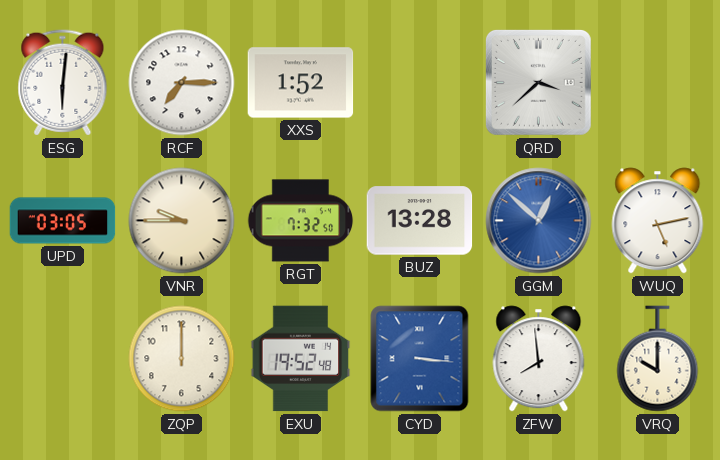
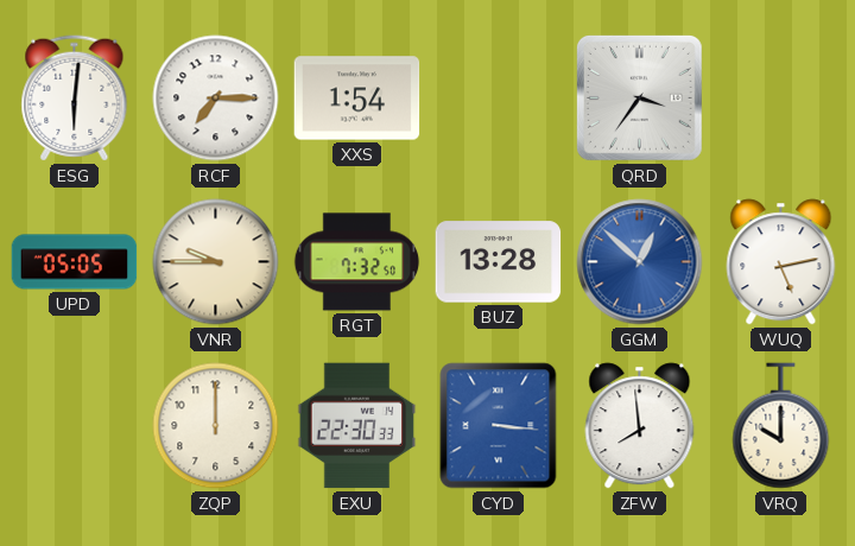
XXS: 1:52 -> 1:54
QRD: 3:38 -> 3:36
UPD: 03:05 -> 05:05
EXU: 19:52 -> 22:30
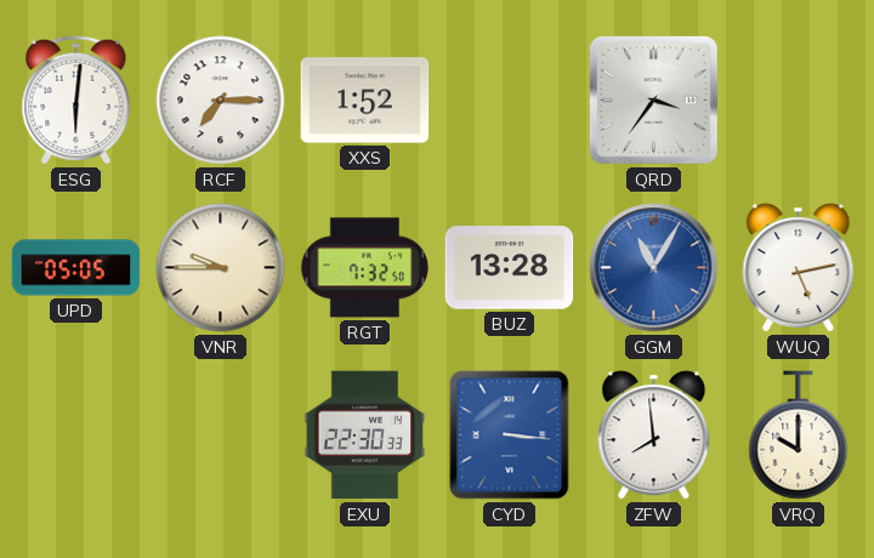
XXS: 1:54 -> 1:52
GGM: 12:52 -> 11:05
ZQP: 12:00 -> none
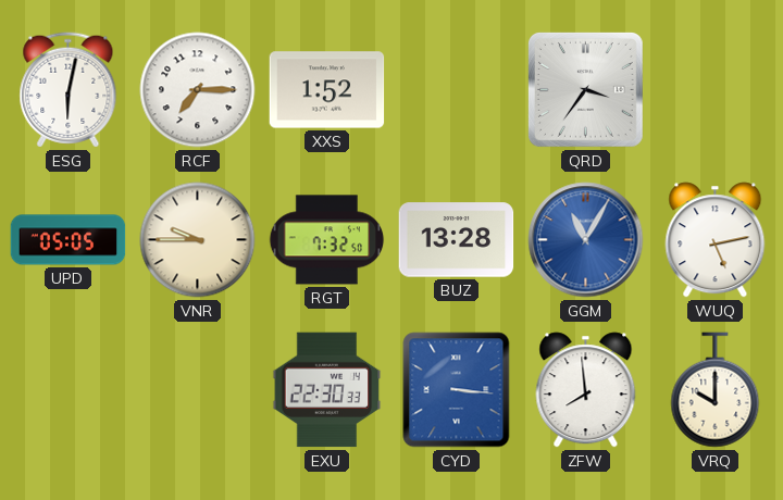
ESG: 6:01 -> 6:02
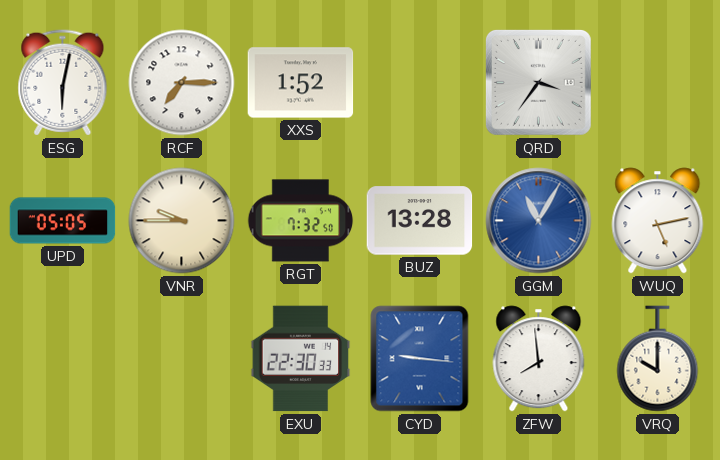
CYD: 3:16 -> 9:16
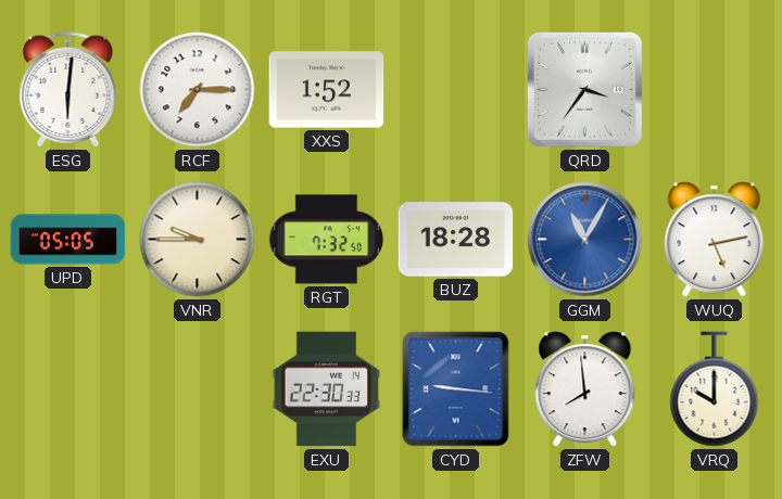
ESG: 6:02 -> 6:01
BUZ: 13:28 -> 18:28
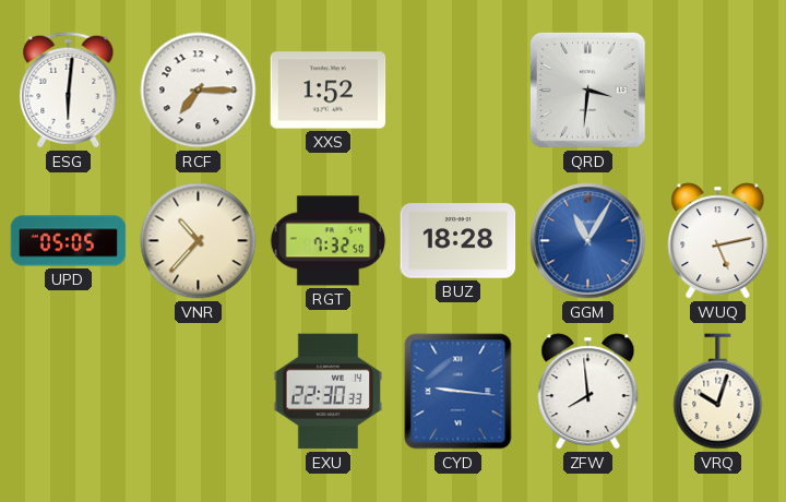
QRD: 3:36 -> 3:31
VNR: 9:45 -> 10:37
VRQ: 10:00 -> 10:03
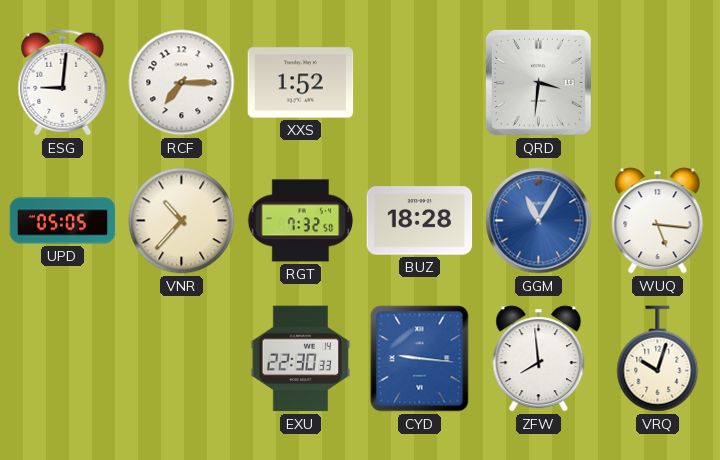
ESG: 6:01 -> 9:01
WUQ: 5:13 -> 5:16
